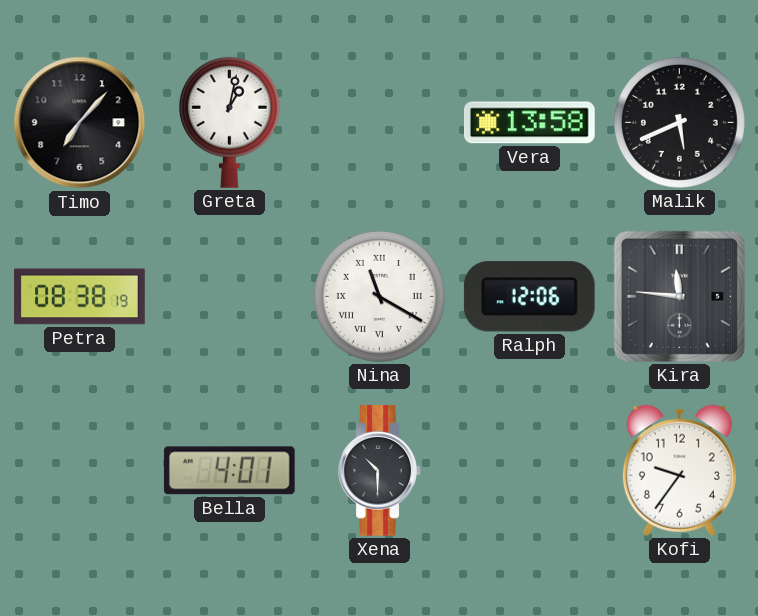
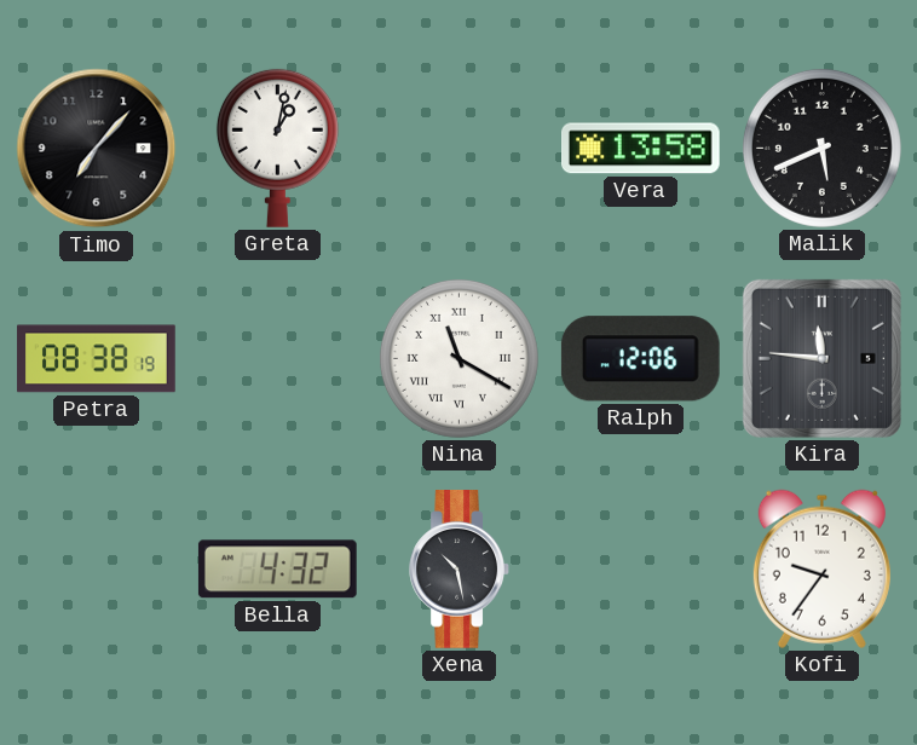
Bella: 4:01 -> 4:32
Xena: 10:30 -> 10:28
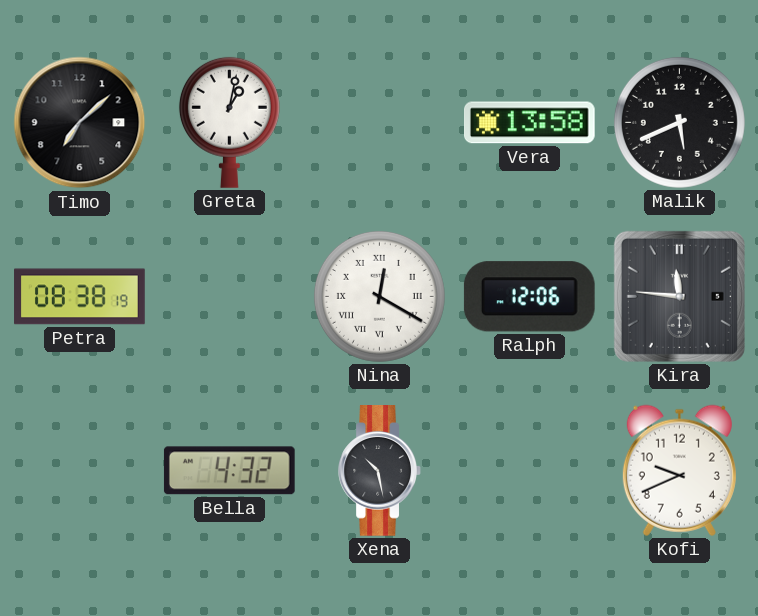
Timo: 7:07 -> 7:08
Nina: 11:20 -> 12:20
Kofi: 9:36 -> 9:41
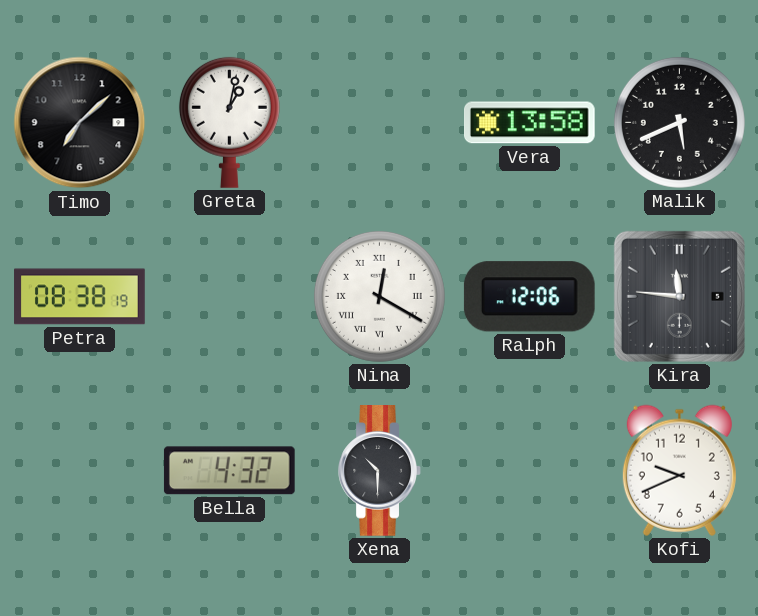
Xena: 10:28 -> 10:30
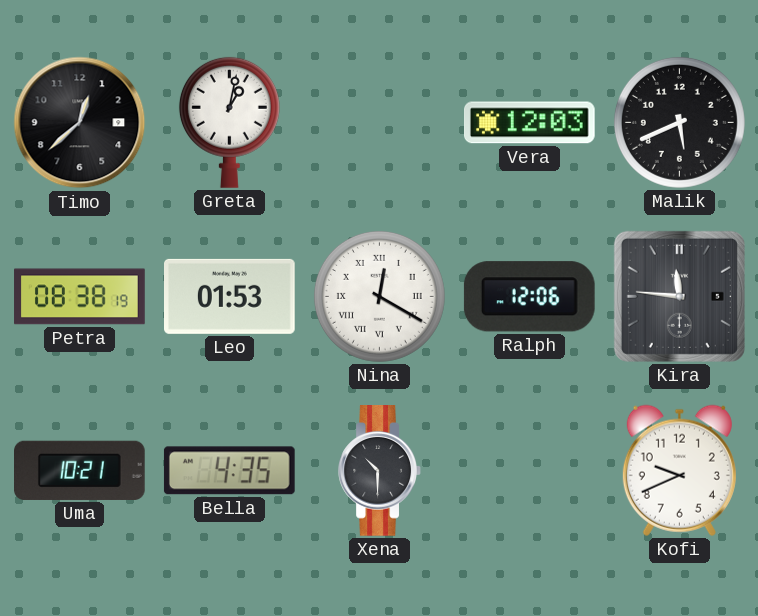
Timo: 7:08 -> 12:38
Vera: 13:58 -> 12:03
Leo: none -> 01:53
Uma: none -> 10:21
Bella: 4:32 -> 4:35
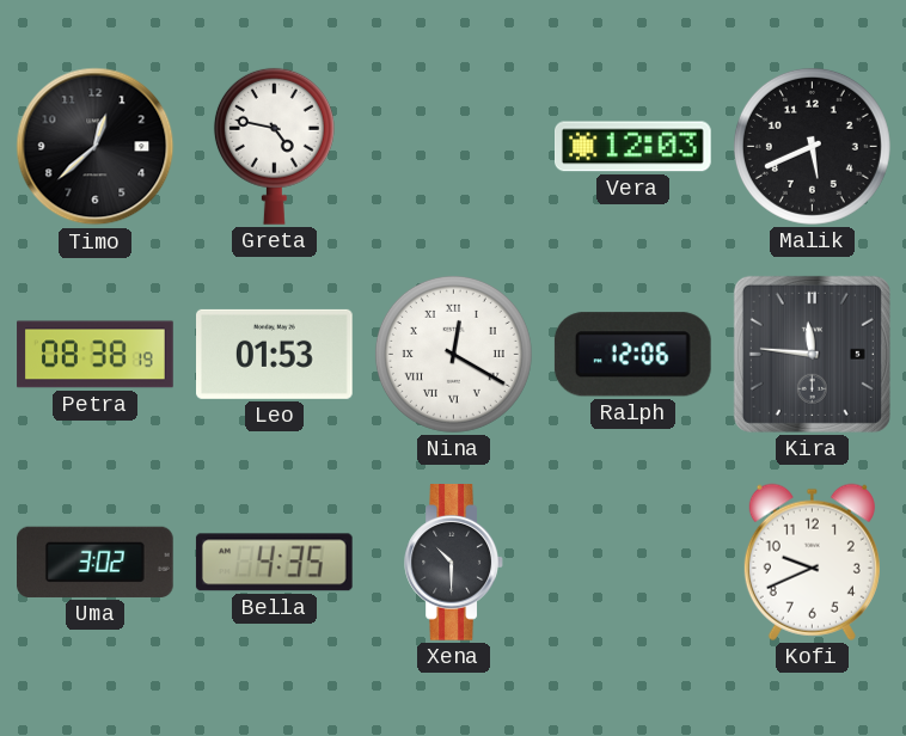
Greta: 1:02 -> 4:47
Uma: 10:21 -> 3:02
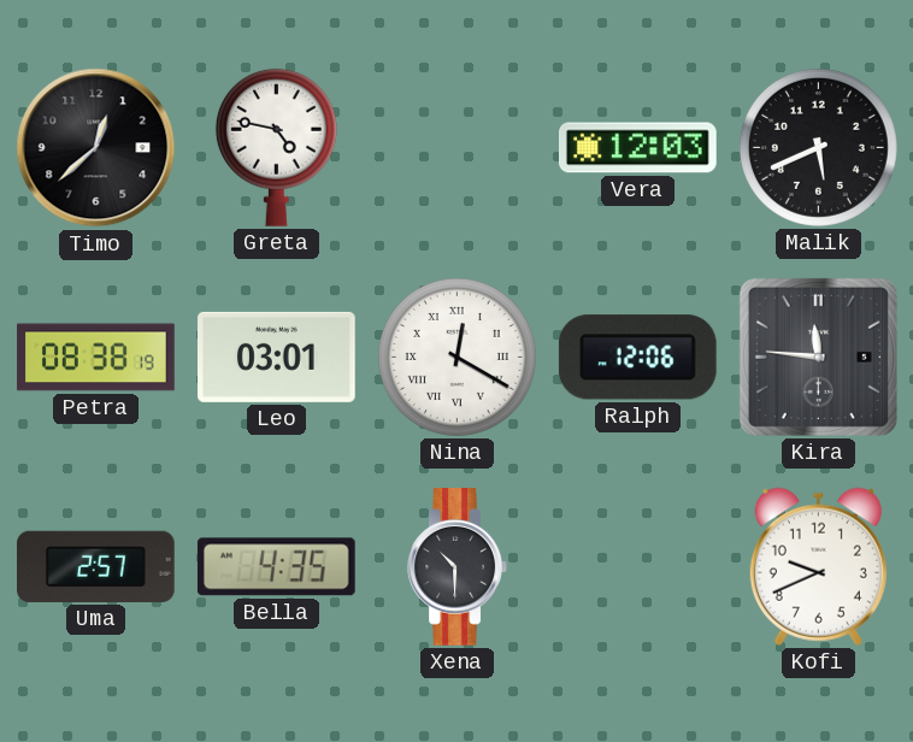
Leo: 01:53 -> 03:01
Uma: 3:02 -> 2:57
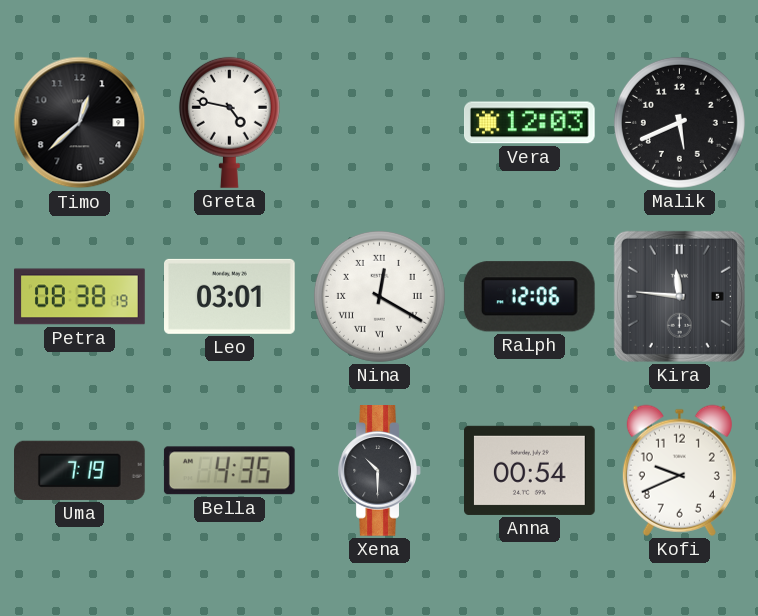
Uma: 2:57 -> 7:19
Anna: none -> 00:54
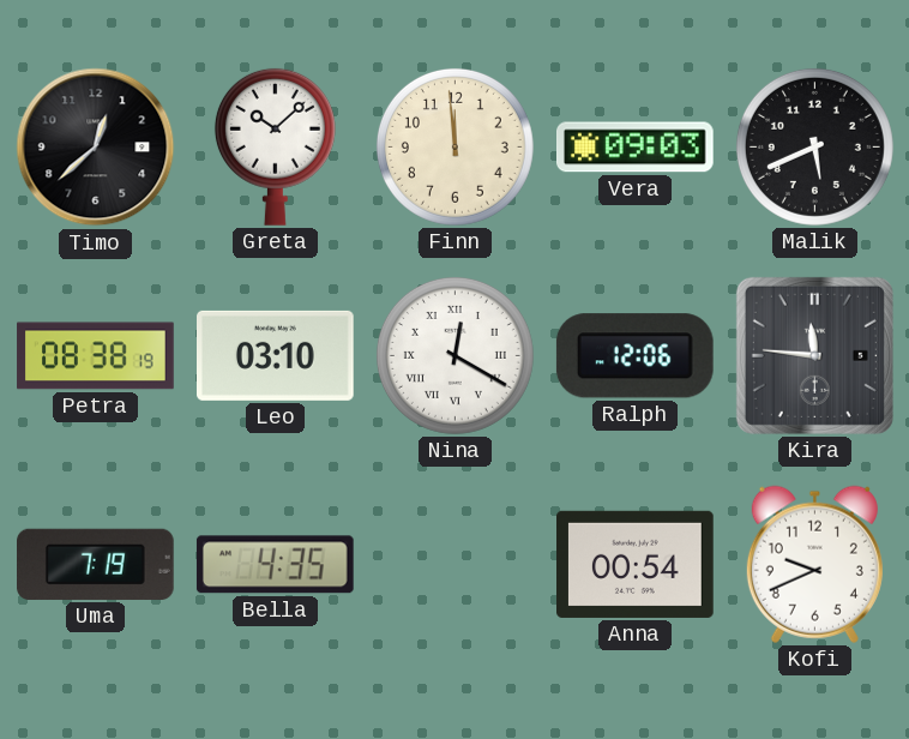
Greta: 4:47 -> 10:08
Finn: none -> 11:59
Vera: 12:03 -> 09:03
Leo: 03:01 -> 03:10
Xena: 10:30 -> none
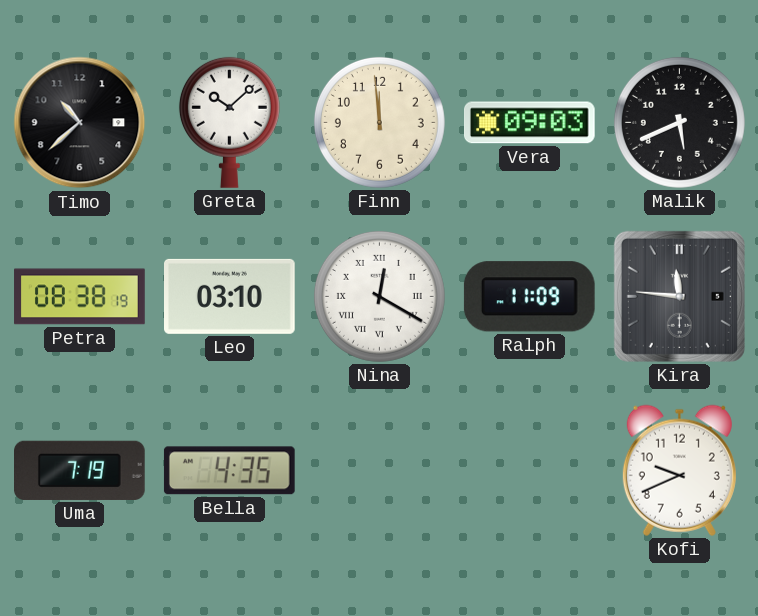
Timo: 12:38 -> 10:38
Ralph: 12:06 -> 11:09
Anna: 00:54 -> none
